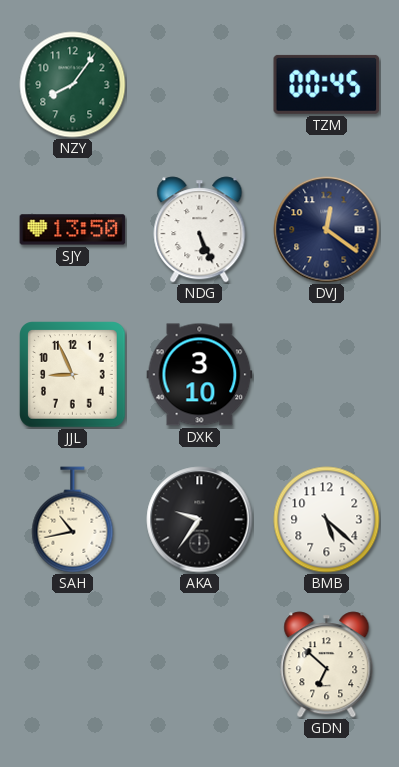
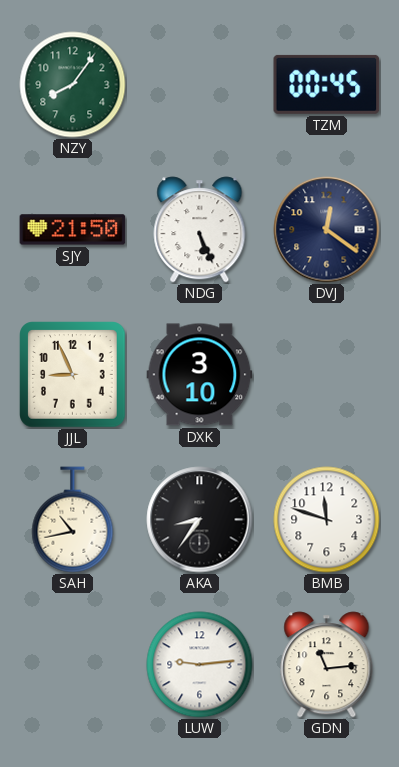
SJY: 13:50 -> 21:50
AKA: 9:36 -> 8:36
BMB: 5:22 -> 11:48
LUW: none -> 9:14
GDN: 6:52 -> 11:14
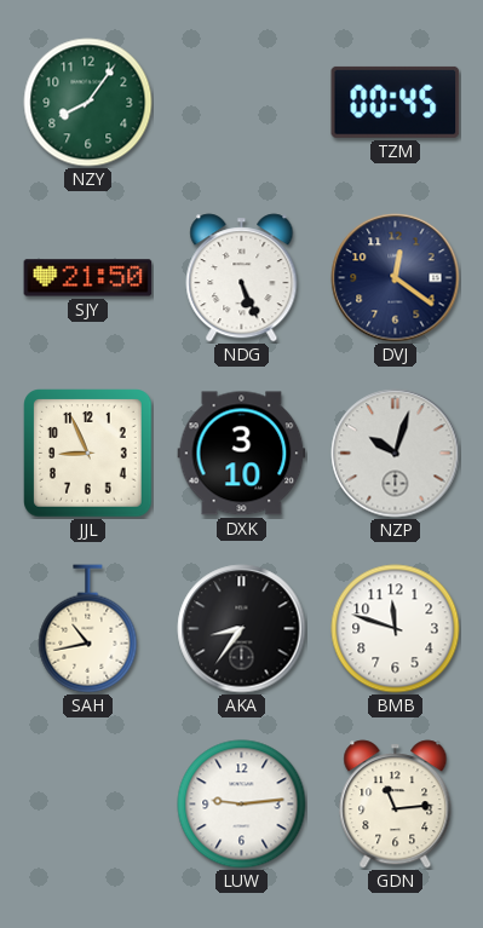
NZP: none -> 10:03
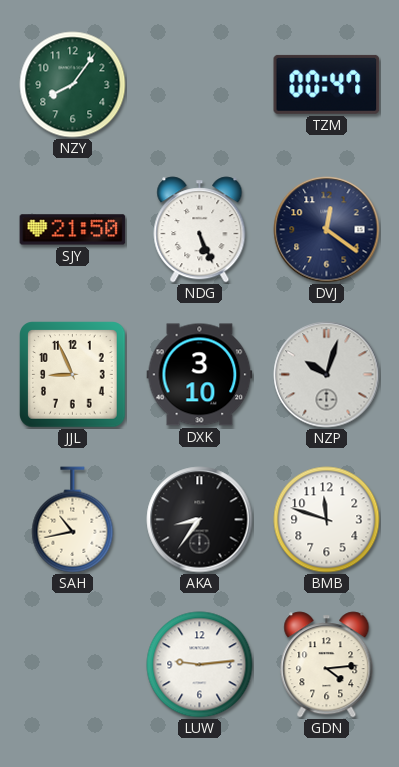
TZM: 00:45 -> 00:47
GDN: 11:14 -> 4:14
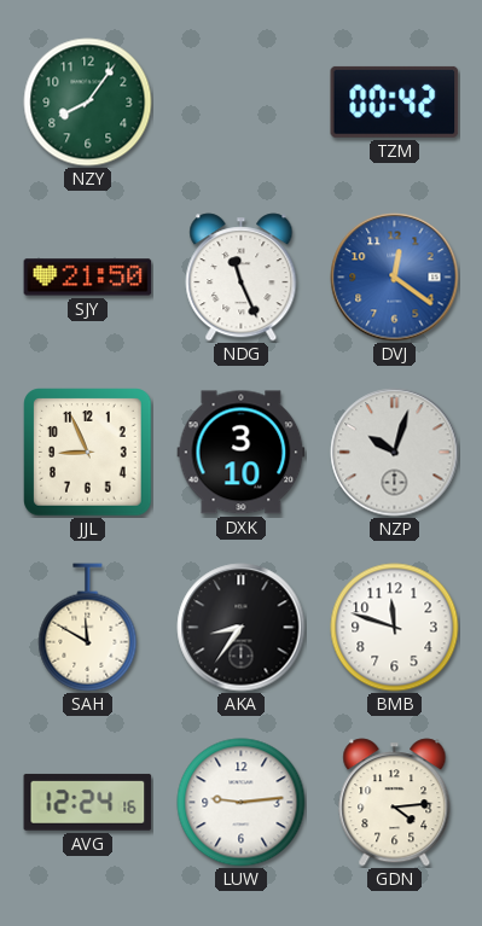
TZM: 00:47 -> 00:42
NDG: 5:26 -> 11:26
DVJ dial: navy -> blue
SAH: 10:43 -> 11:50
AVG: none -> 12:24
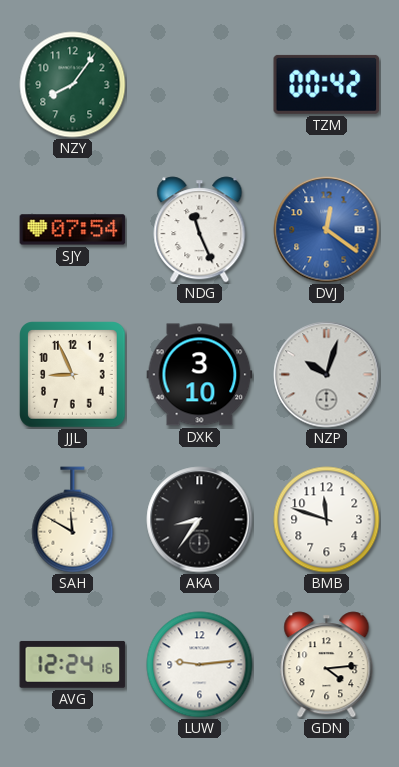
SJY: 21:50 -> 07:54
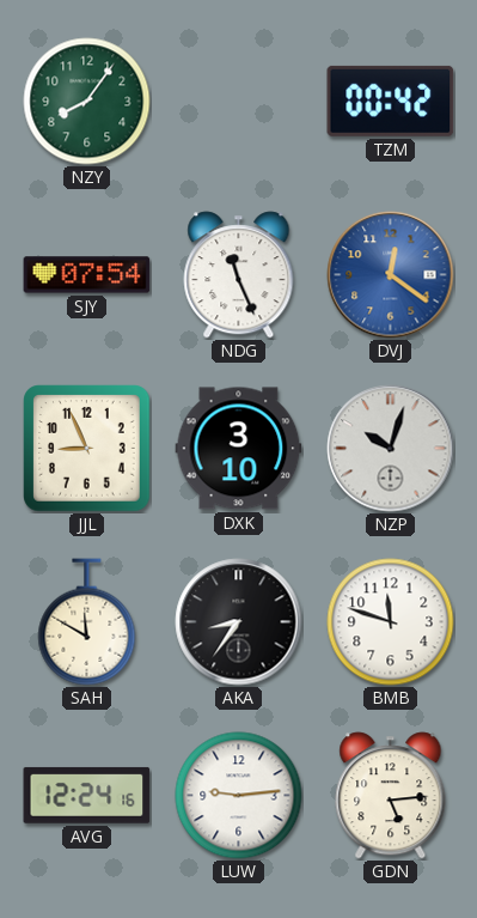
GDN: 4:14 -> 5:14
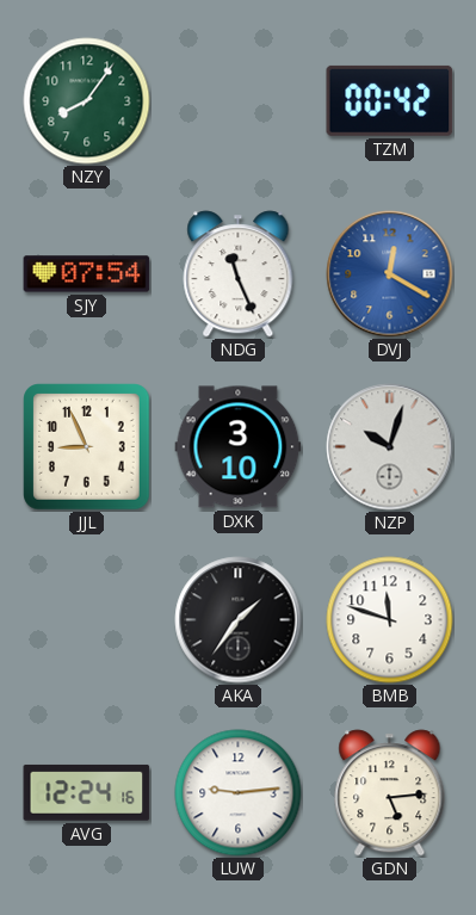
DVJ: 12:21 -> 12:20
SAH: 11:50 -> none
AKA: 8:36 -> 1:36
